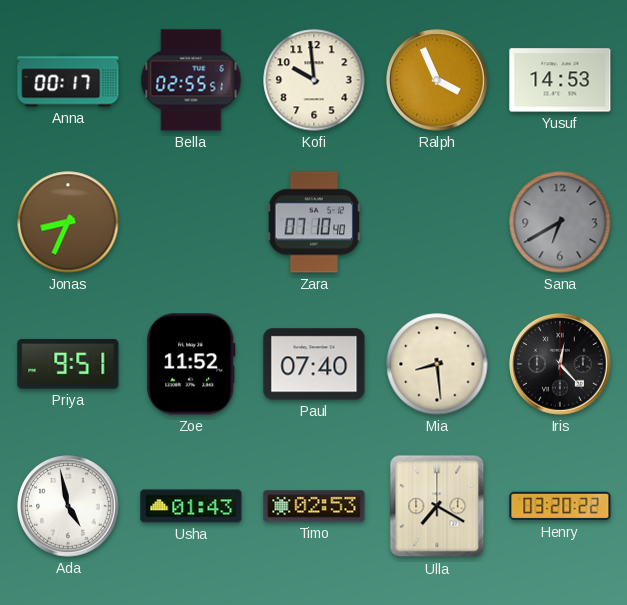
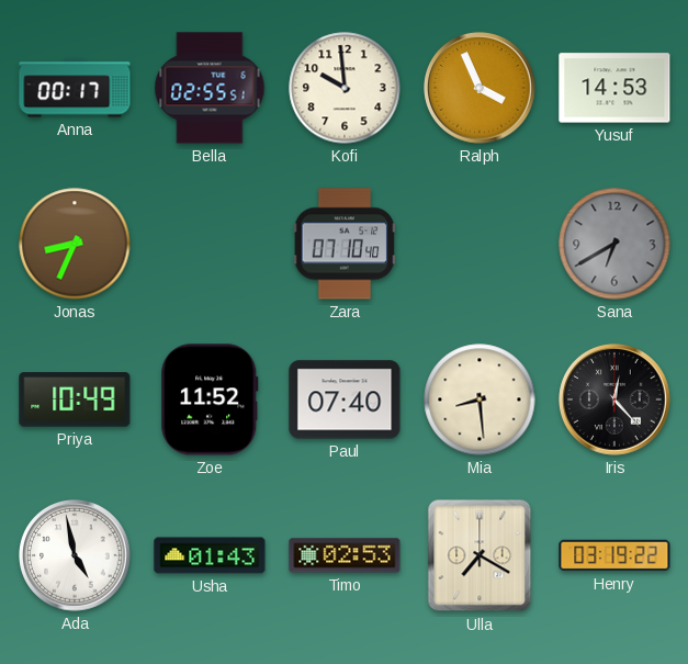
Priya: 9:51 -> 10:49
Henry: 03:20 -> 03:19
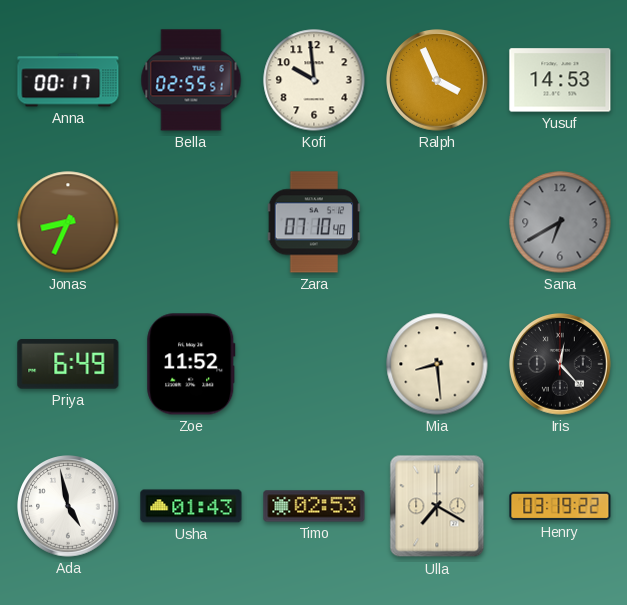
Priya: 10:49 -> 6:49
Paul: 07:40 -> none
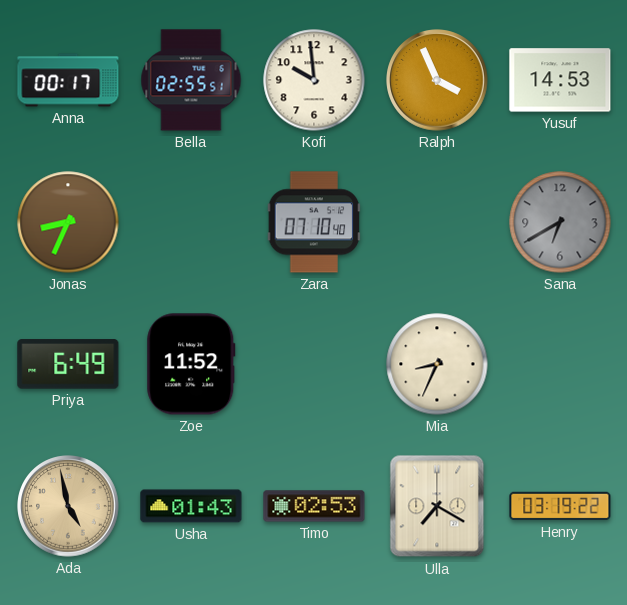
Mia: 8:29 -> 8:34
Iris: 12:23 -> none
Ada dial: white -> champagne
